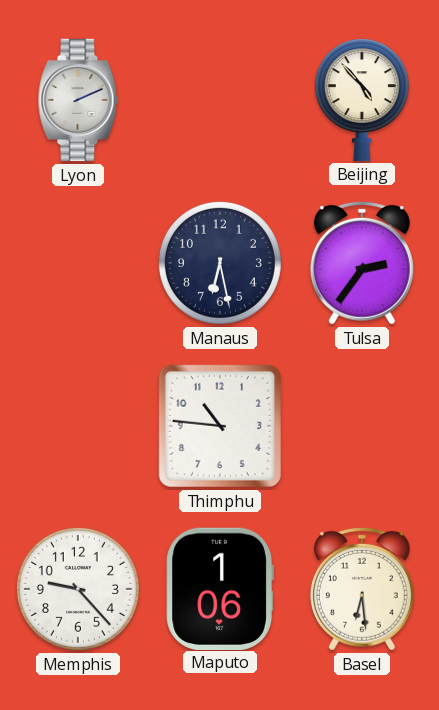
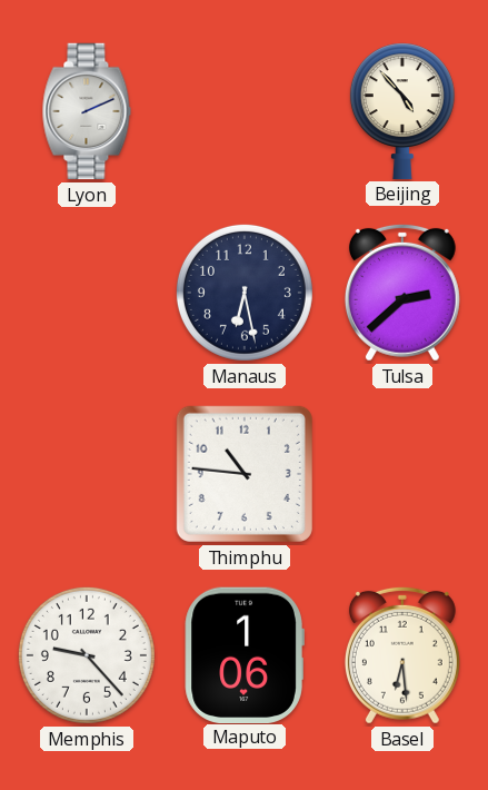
Tulsa: 2:36 -> 2:38
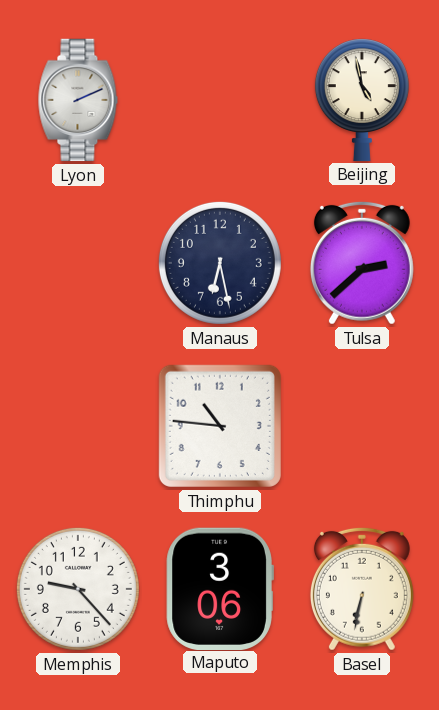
Beijing: 4:53 -> 4:58
Maputo: 1:06 -> 3:06
Basel: 6:29 -> 6:32
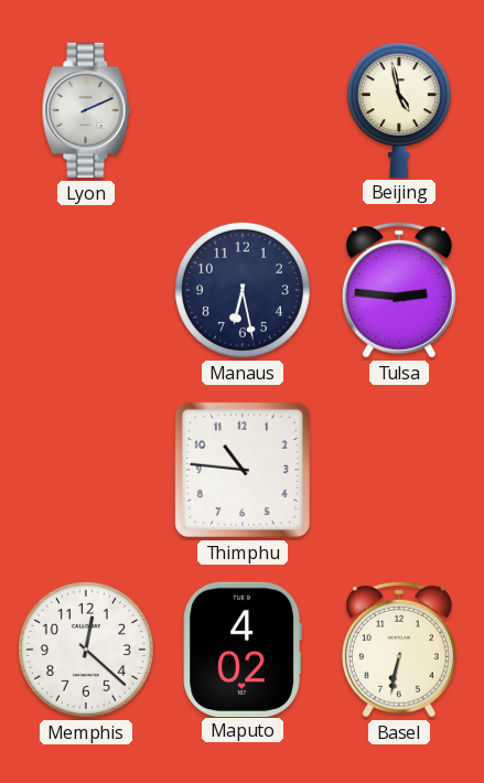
Tulsa: 2:38 -> 2:46
Memphis: 9:23 -> 12:22
Maputo: 3:06 -> 4:02
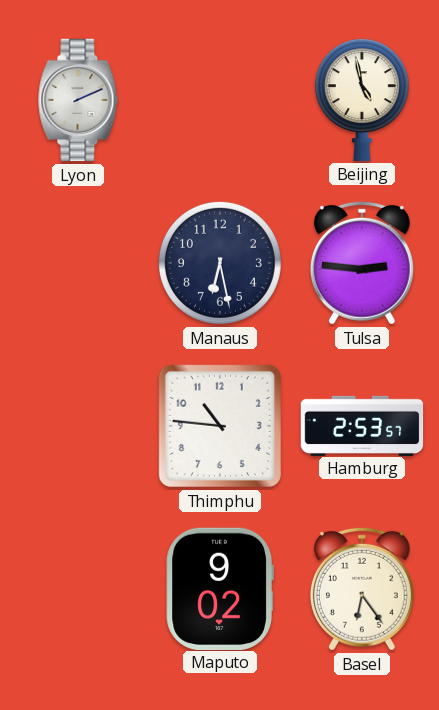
Hamburg: none -> 2:53
Memphis: 12:22 -> none
Maputo: 4:02 -> 9:02
Basel: 6:32 -> 6:24
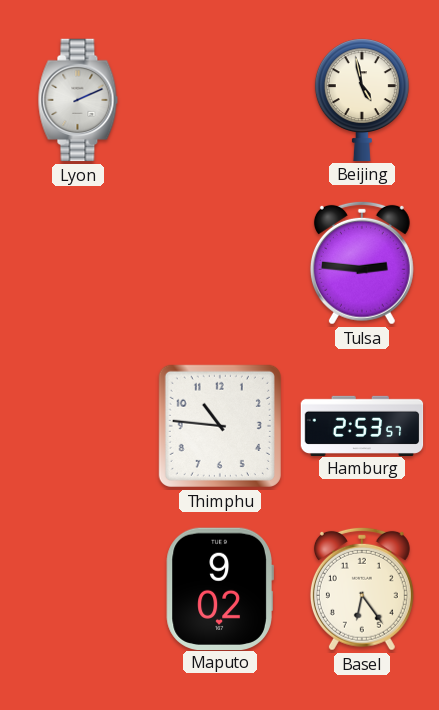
Manaus: 6:28 -> none
